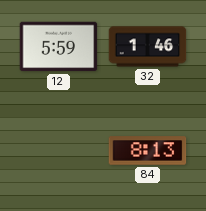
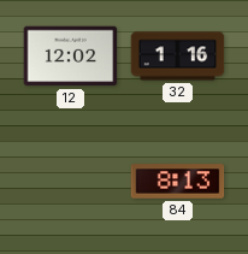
12: 5:59 -> 12:02
32: 1:46 -> 1:16
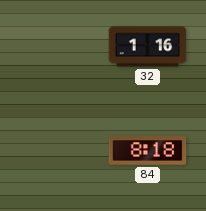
12: 12:02 -> none
84: 8:13 -> 8:18
